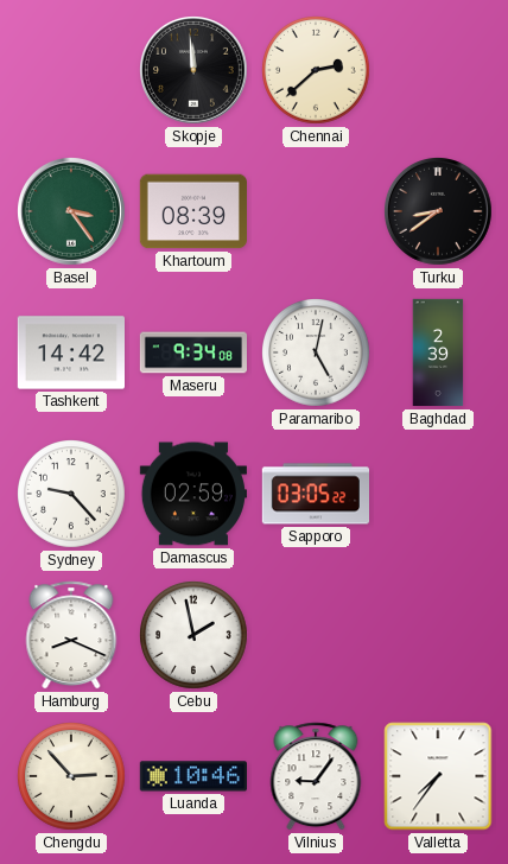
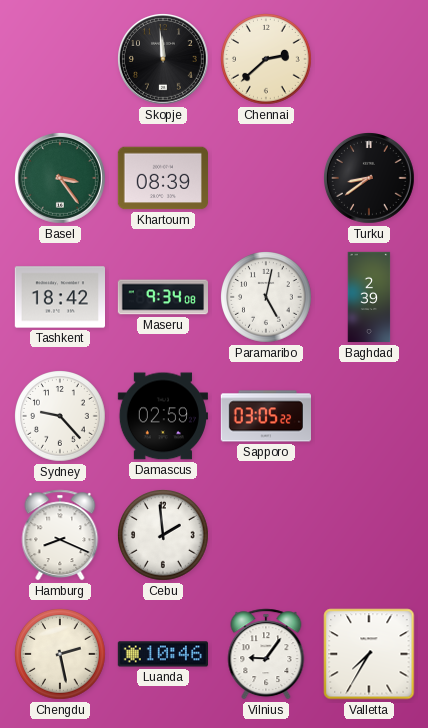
Tashkent: 14:42 -> 18:42
Cebu: 1:58 -> 1:59
Chengdu: 2:53 -> 2:28
Valletta: 7:36 -> 7:35
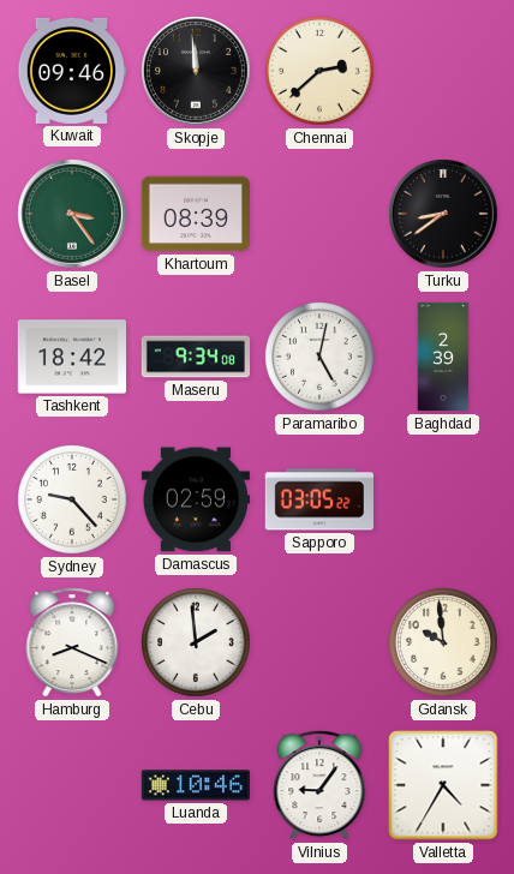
Kuwait: none -> 09:46
Gdansk: none -> 9:59
Chengdu: 2:28 -> none
Valletta: 7:35 -> 4:35
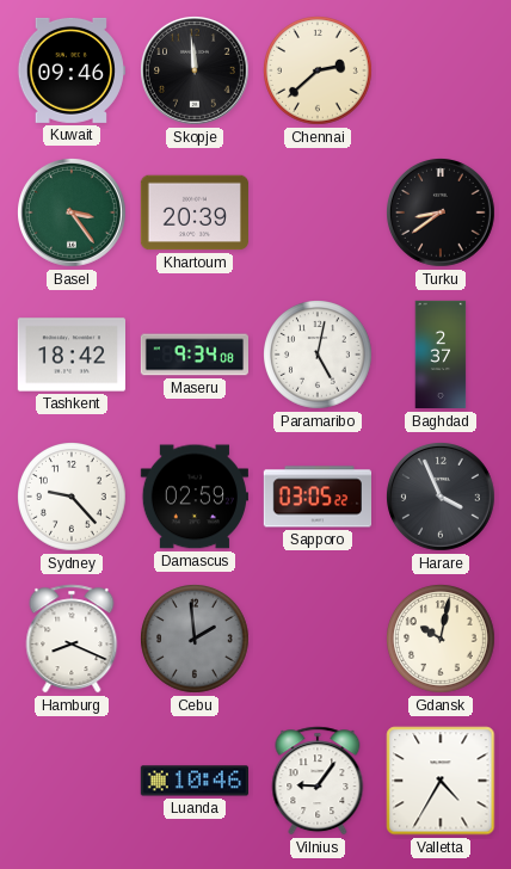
Khartoum: 08:39 -> 20:39
Baghdad: 2:39 -> 2:37
Harare: none -> 3:56
Cebu dial: white -> grey
Gdansk: 9:59 -> 10:02
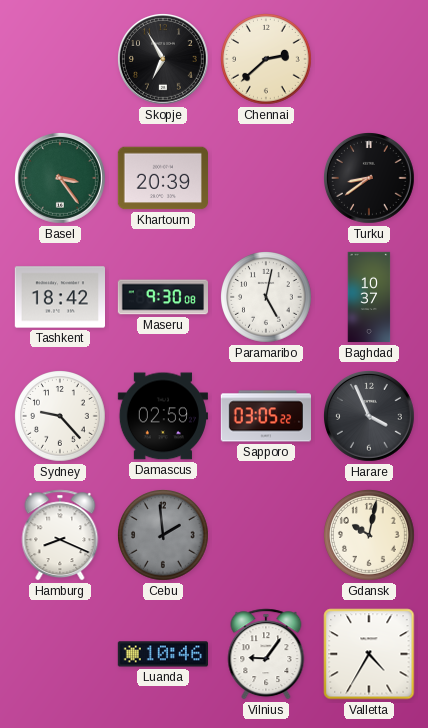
Kuwait: 09:46 -> none
Skopje: 11:59 -> 6:55
Maseru: 9:34 -> 9:30
Baghdad: 2:37 -> 10:37
